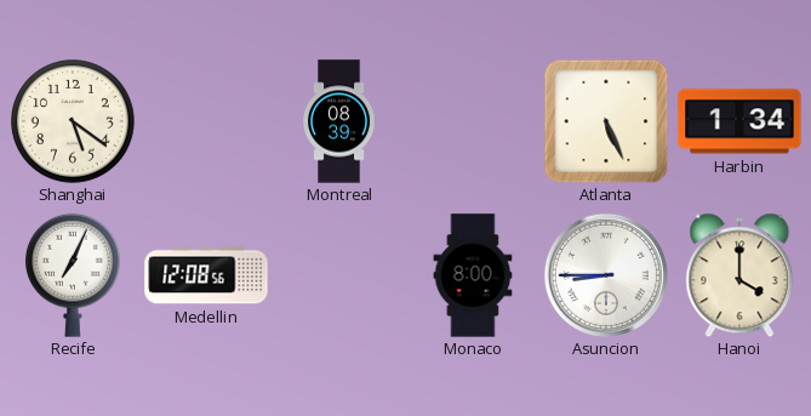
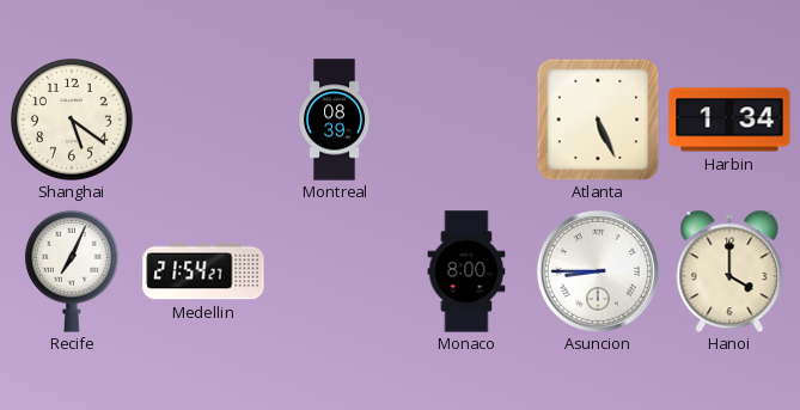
Medellin: 12:08 -> 21:54
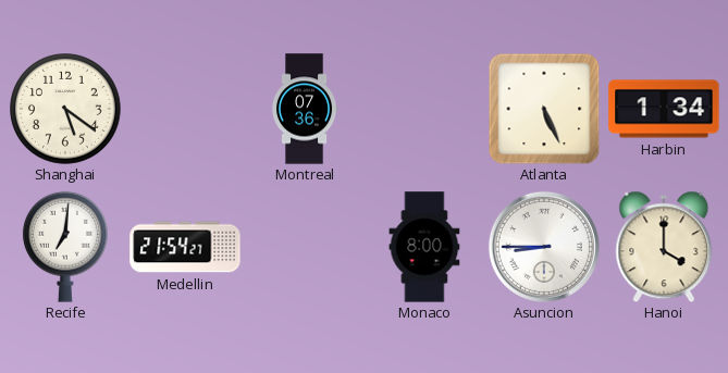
Montreal: 08:39 -> 07:36
Recife: 7:04 -> 7:01
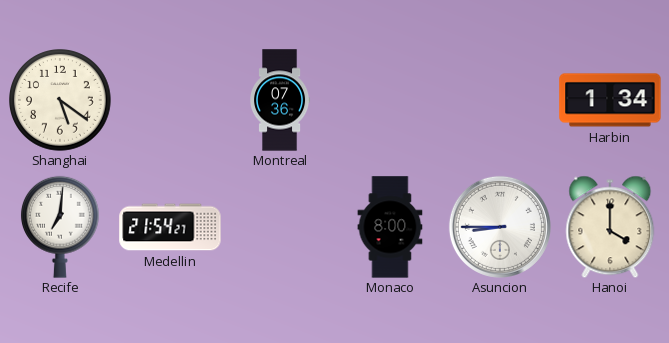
Atlanta: 5:26 -> none
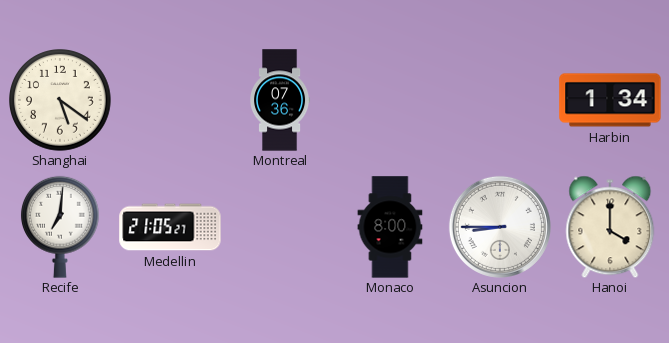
Medellin: 21:54 -> 21:05
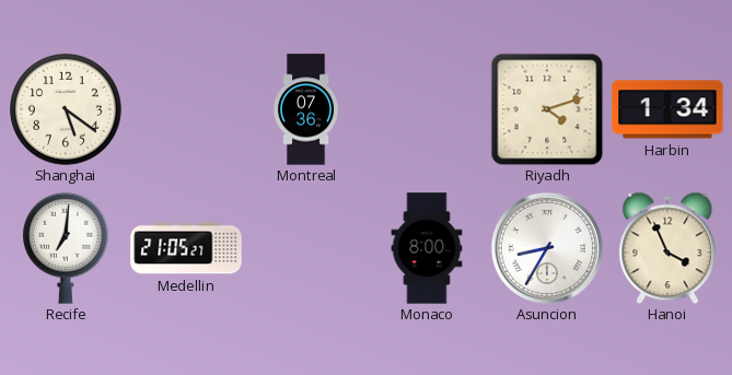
Riyadh: none -> 4:12
Asuncion: 8:45 -> 8:35
Hanoi: 4:00 -> 3:56
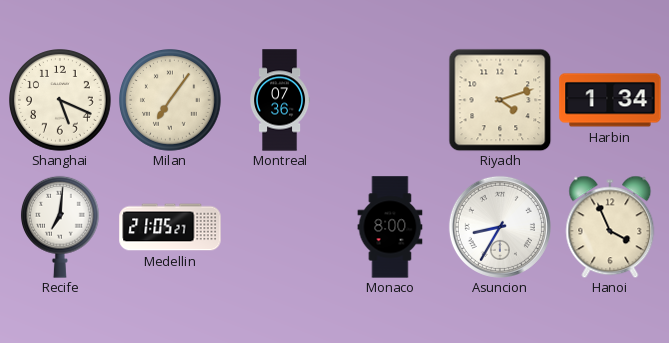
Shanghai: 5:21 -> 5:19
Milan: none -> 7:06
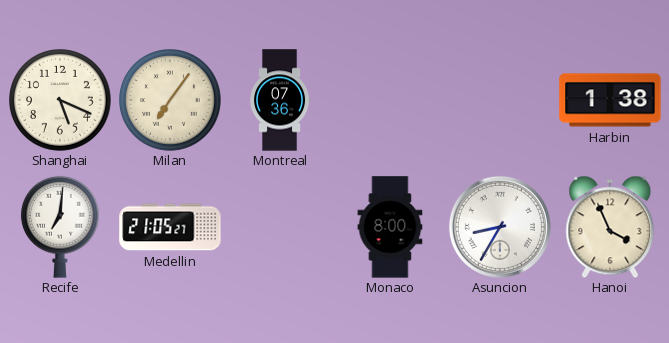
Riyadh: 4:12 -> none
Harbin: 1:34 -> 1:38
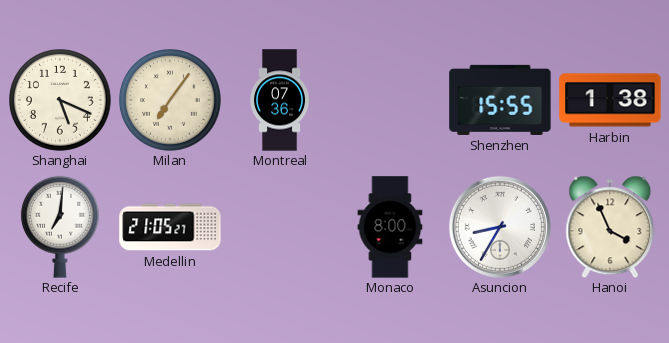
Shenzhen: none -> 15:55
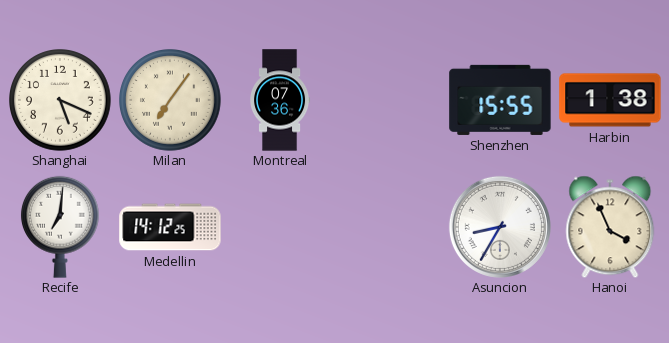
Medellin: 21:05 -> 14:12
Monaco: 8:00 -> none
